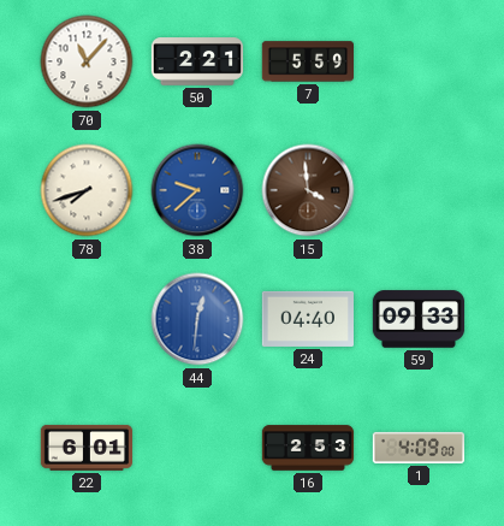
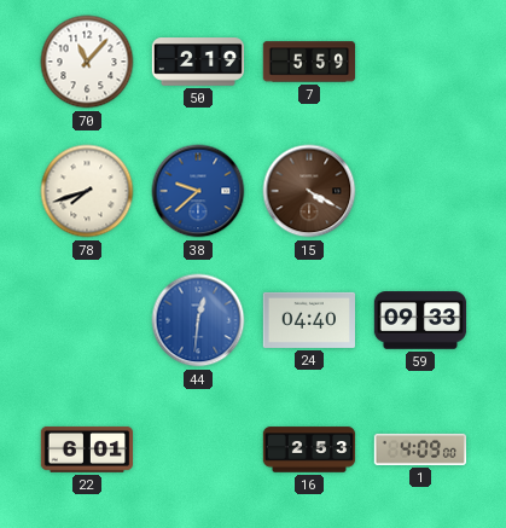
50: 2:21 -> 2:19
15: 3:59 -> 4:20
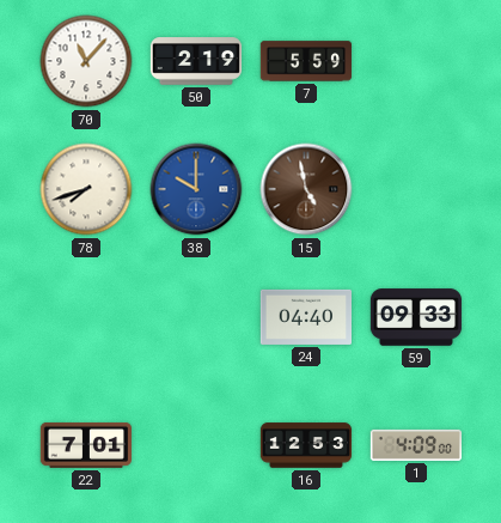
38: 9:38 -> 10:00
15: 4:20 -> 4:58
44: 12:31 -> none
22: 6:01 -> 7:01
16: 2:53 -> 12:53
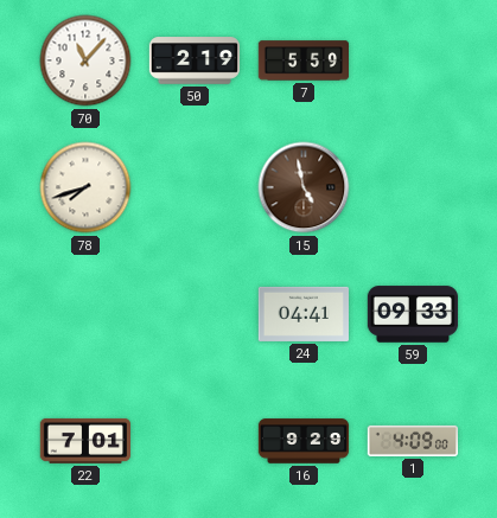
38: 10:00 -> none
24: 04:40 -> 04:41
16: 12:53 -> 9:29
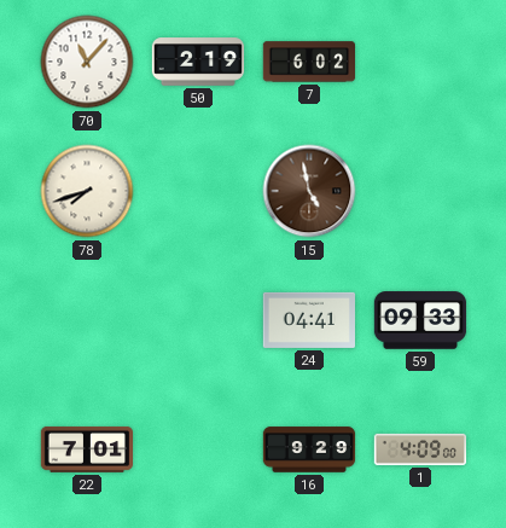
7: 5:59 -> 6:02
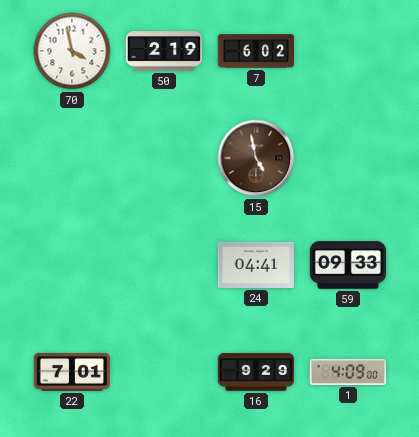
70: 11:07 -> 3:58
78: 7:42 -> none
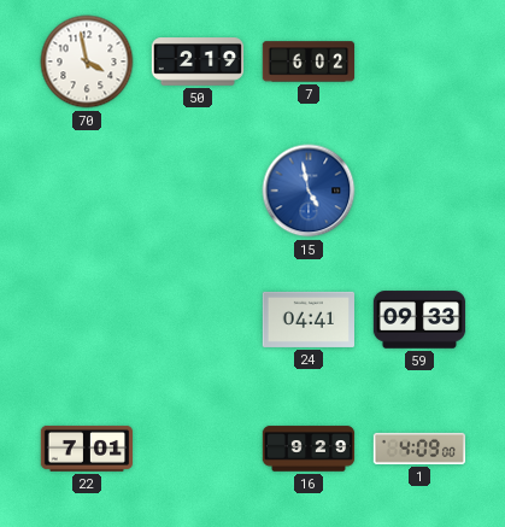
15 dial: brown -> blue
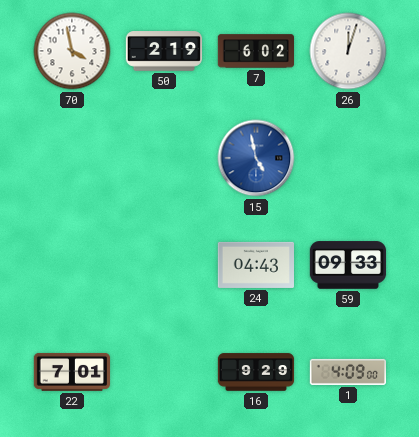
26: none -> 12:03
24: 04:41 -> 04:43
